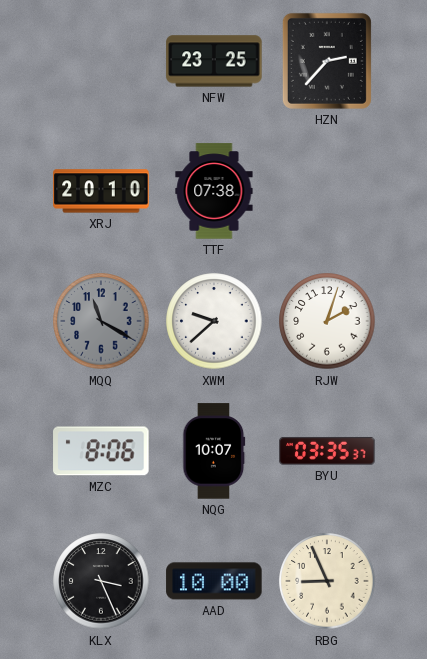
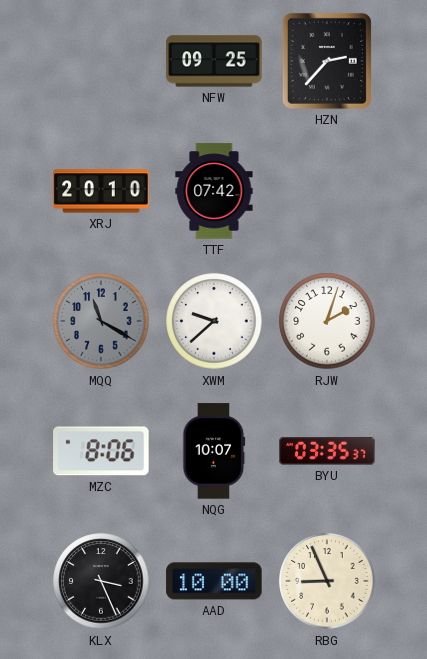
NFW: 23:25 -> 09:25
TTF: 07:38 -> 07:42
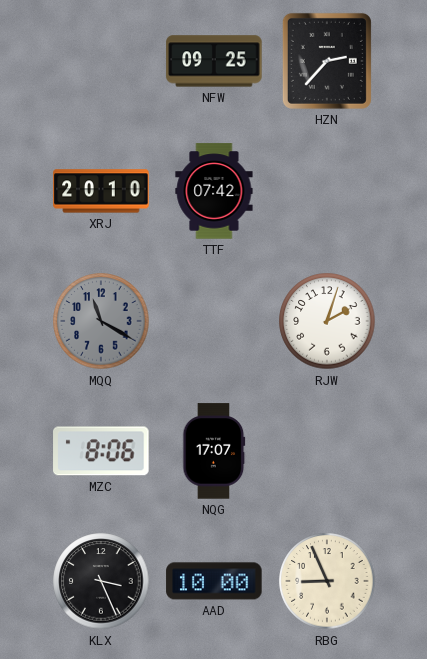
XWM: 9:38 -> none
NQG: 10:07 -> 17:07
BYU: 03:35 -> none
